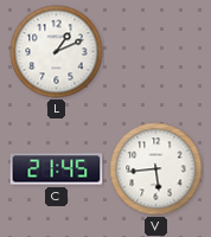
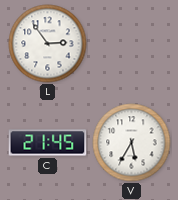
L: 1:11 -> 2:54
V: 5:44 -> 5:35
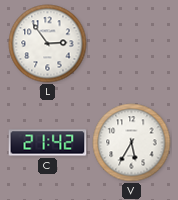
C: 21:45 -> 21:42
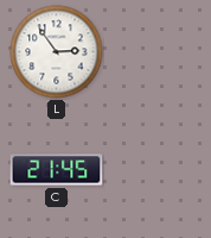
C: 21:42 -> 21:45
V: 5:35 -> none
